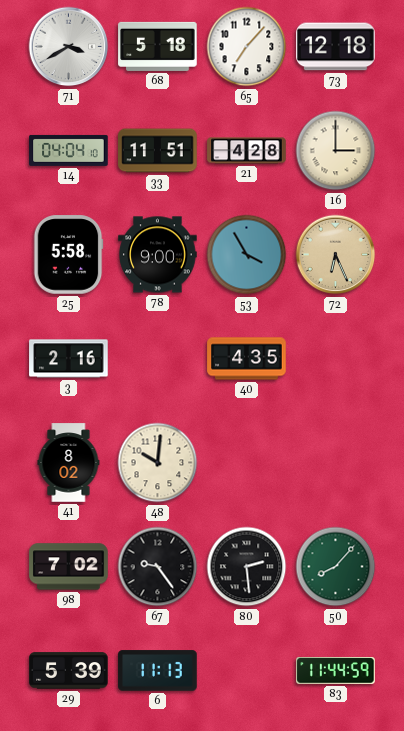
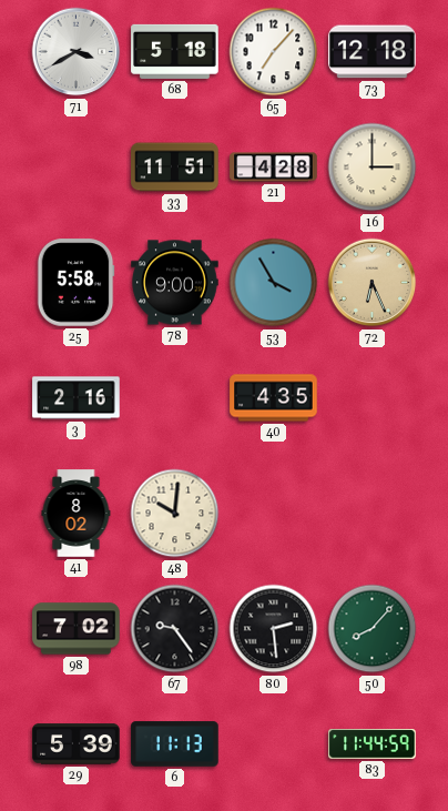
14: 04:04 -> none
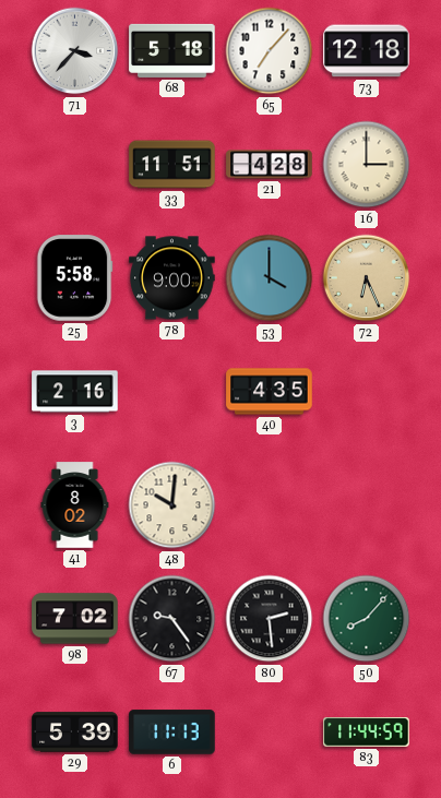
71: 3:40 -> 3:37
53: 3:55 -> 4:00
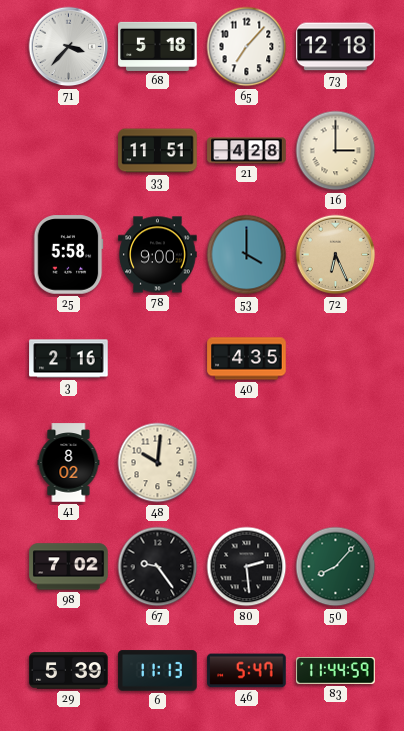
46: none -> 5:47
